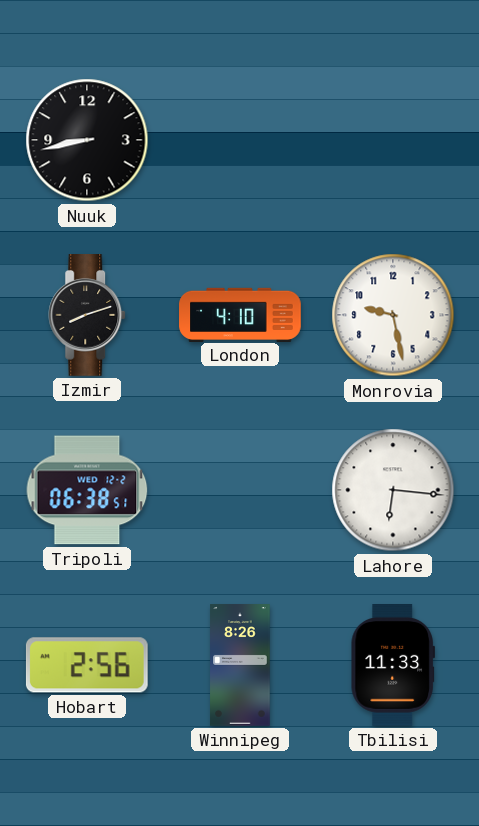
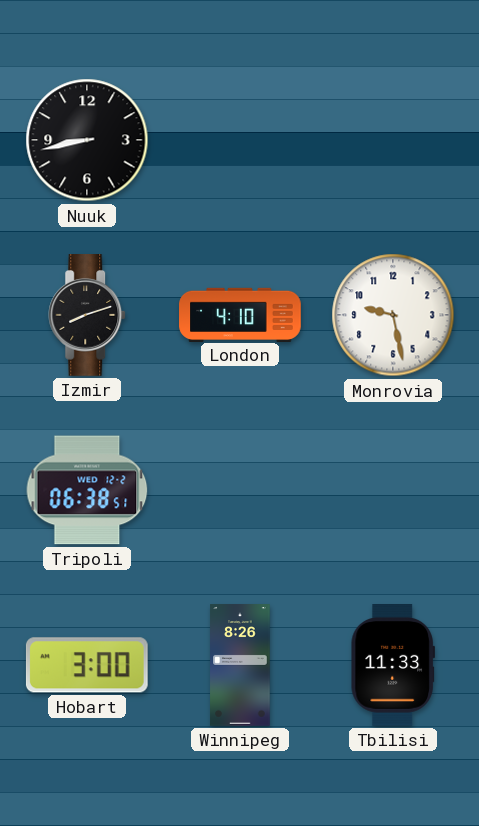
Lahore: 6:16 -> none
Hobart: 2:56 -> 3:00
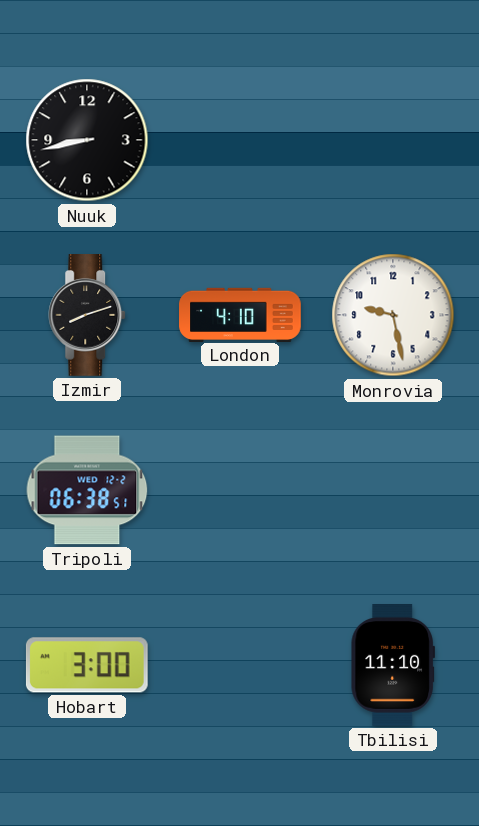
Winnipeg: 8:26 -> none
Tbilisi: 11:33 -> 11:10
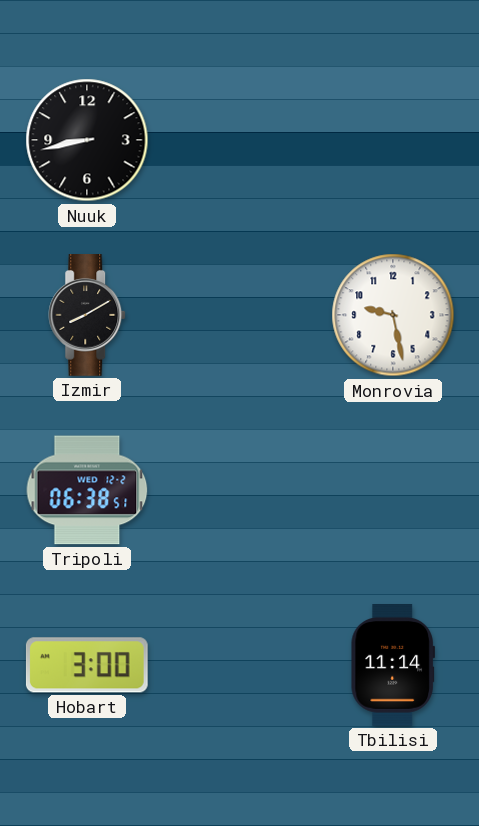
Izmir: 8:12 -> 8:10
London: 4:10 -> none
Tbilisi: 11:10 -> 11:14
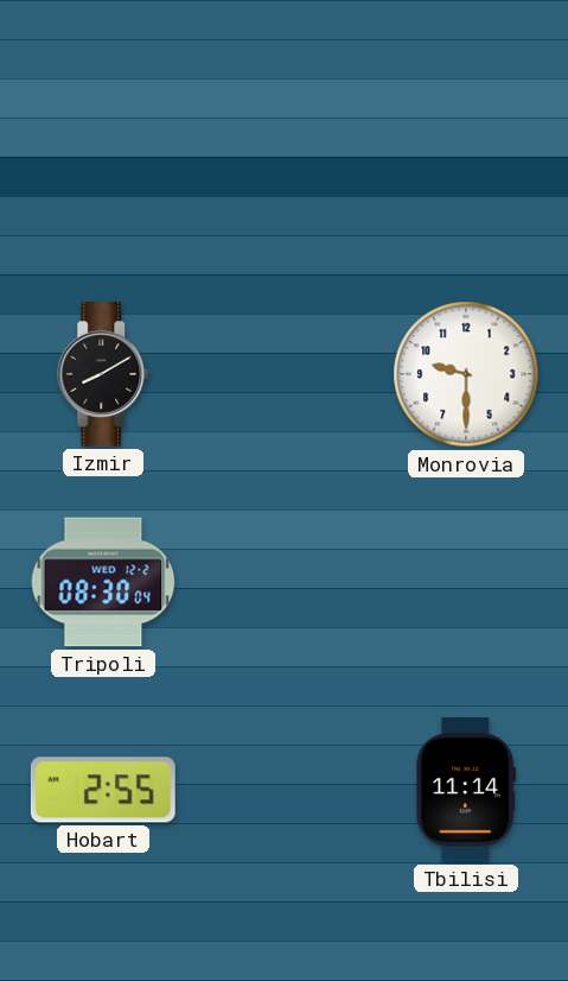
Nuuk: 8:43 -> none
Monrovia: 9:28 -> 9:30
Tripoli: 06:38 -> 08:30
Hobart: 3:00 -> 2:55
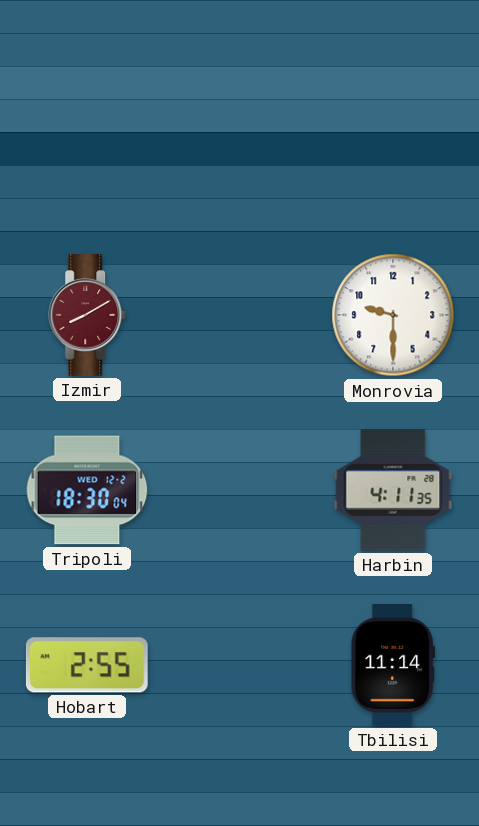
Izmir dial: black -> burgundy
Tripoli: 08:30 -> 18:30
Harbin: none -> 4:11
